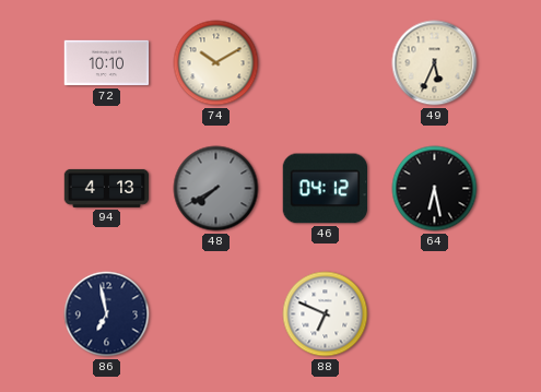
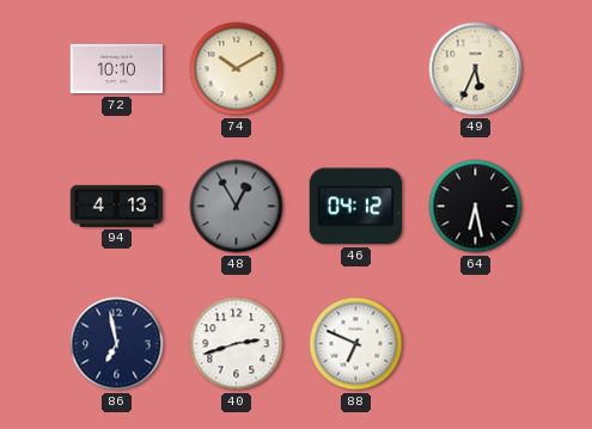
48: 7:40 -> 12:55
40: none -> 2:42
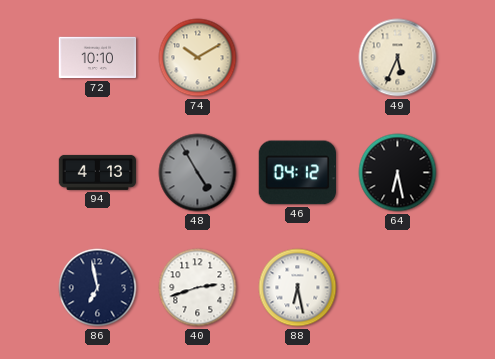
48: 12:55 -> 4:55
88: 6:49 -> 6:28
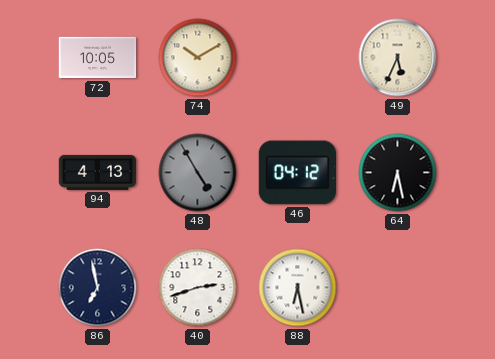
72: 10:10 -> 10:05
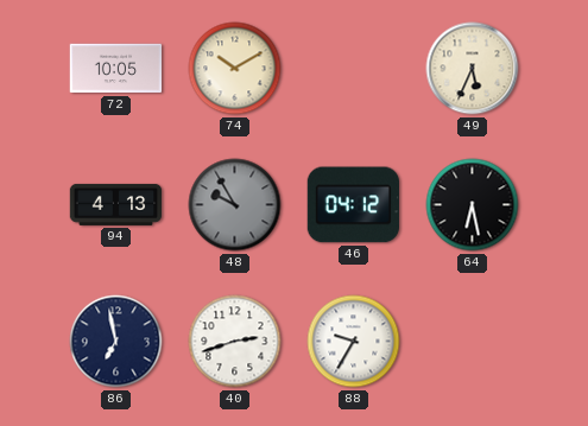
48: 4:55 -> 9:55
88: 6:28 -> 9:35
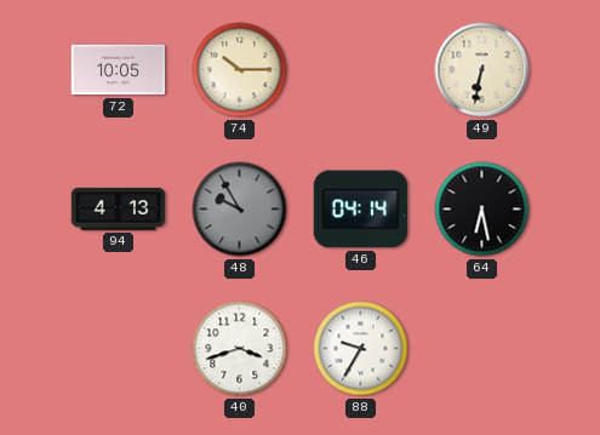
74: 10:10 -> 10:15
49: 5:34 -> 6:32
46: 04:12 -> 04:14
86: 6:58 -> none
40: 2:42 -> 3:42
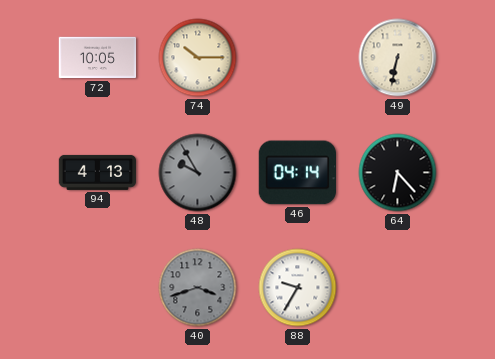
64: 6:28 -> 6:23
40 dial: white -> grey
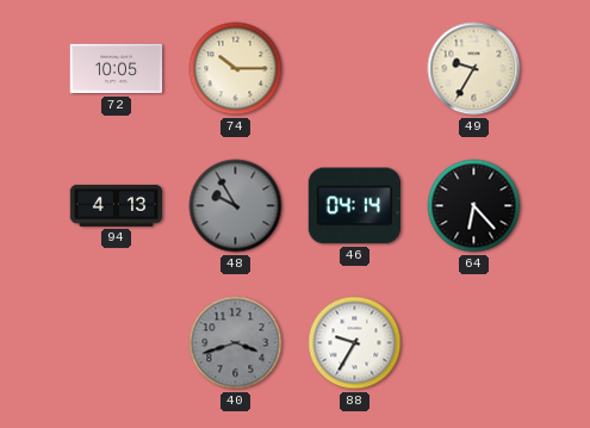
49: 6:32 -> 9:35
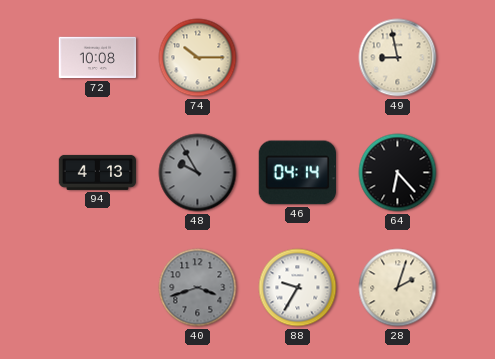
72: 10:05 -> 10:08
49: 9:35 -> 8:58
28: none -> 2:03
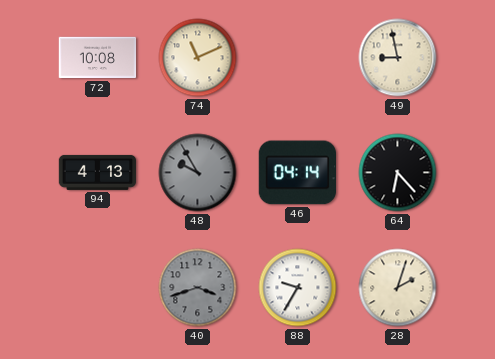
74: 10:15 -> 11:11
